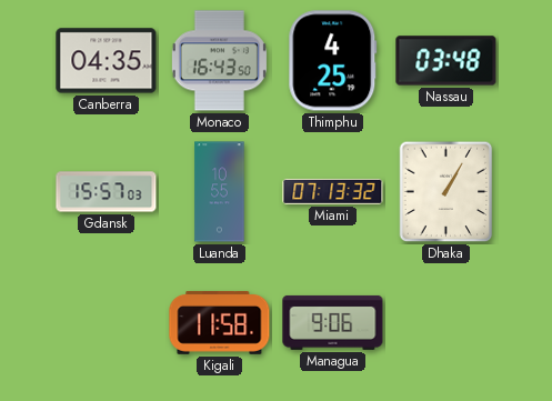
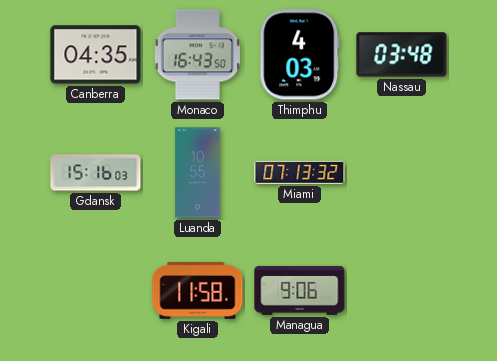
Thimphu: 4:25 -> 4:03
Gdansk: 15:57 -> 15:16
Dhaka: 1:05 -> none
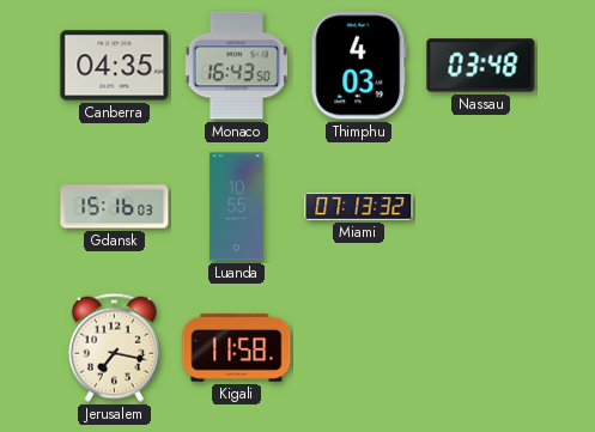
Jerusalem: none -> 7:17
Managua: 9:06 -> none
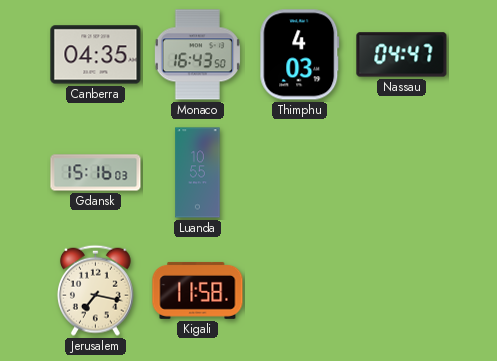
Nassau: 03:48 -> 04:47
Miami: 07:13 -> none
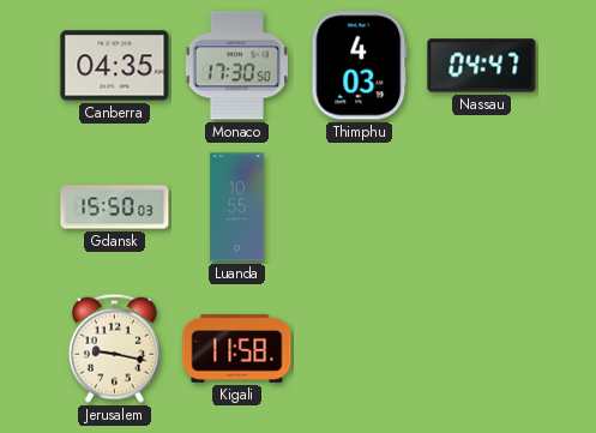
Monaco: 16:43 -> 17:30
Gdansk: 15:16 -> 15:50
Jerusalem: 7:17 -> 9:17
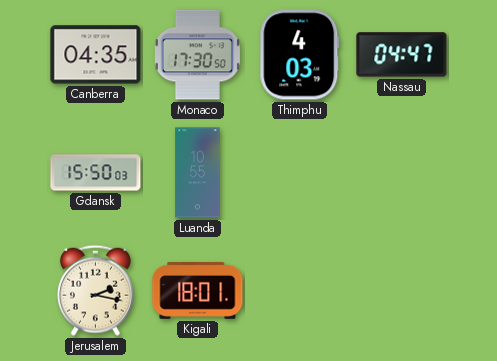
Jerusalem: 9:17 -> 2:17
Kigali: 11:58 -> 18:01
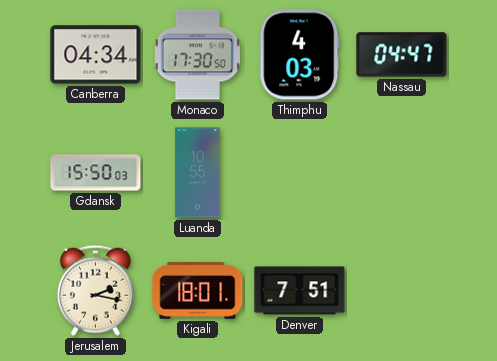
Canberra: 04:35 -> 04:34
Denver: none -> 7:51
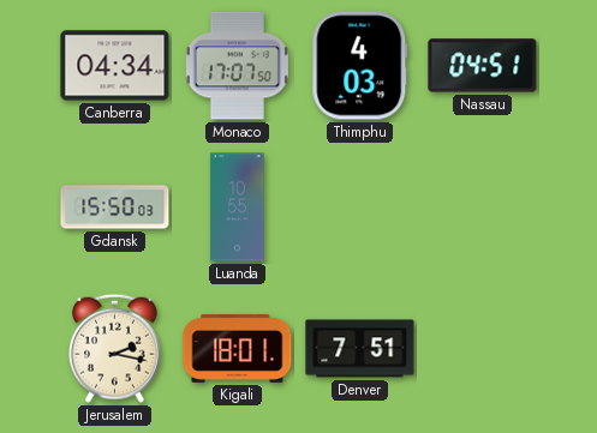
Monaco: 17:30 -> 17:07
Nassau: 04:47 -> 04:51
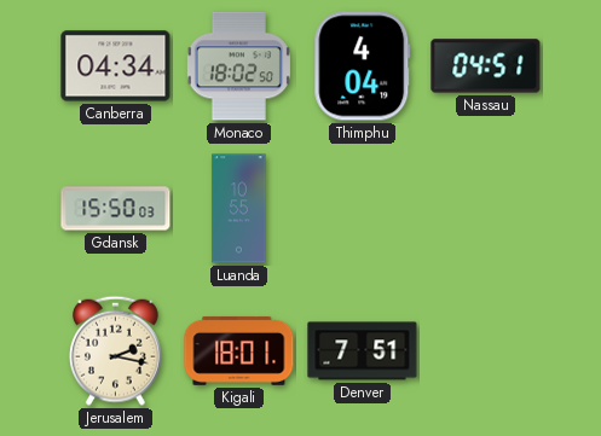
Monaco: 17:07 -> 18:02
Thimphu: 4:03 -> 4:04
